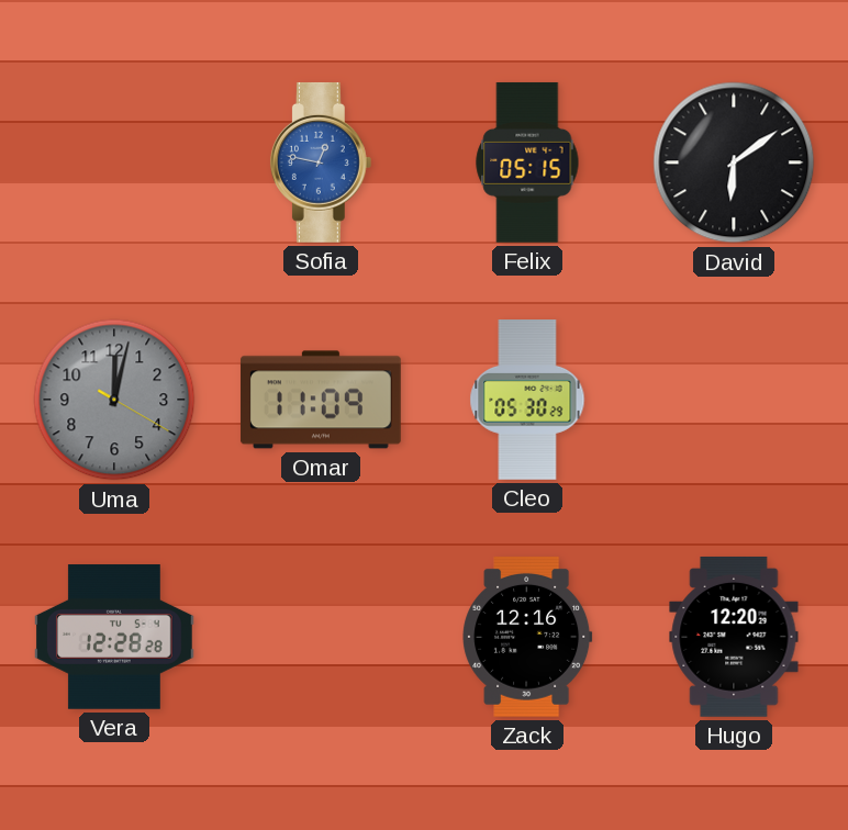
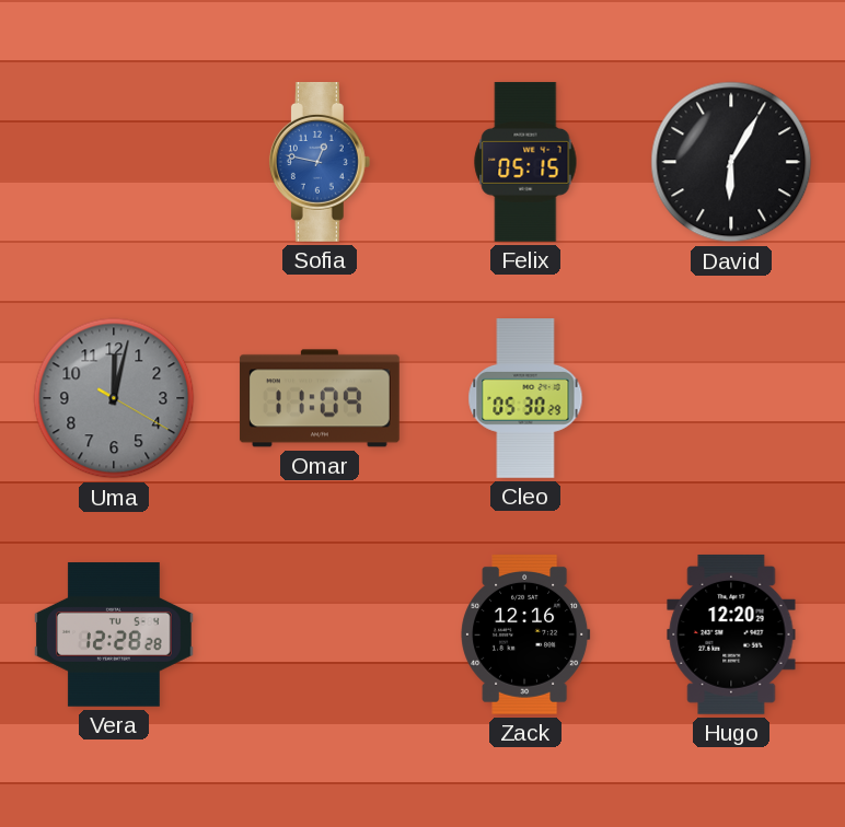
David: 6:09 -> 6:05
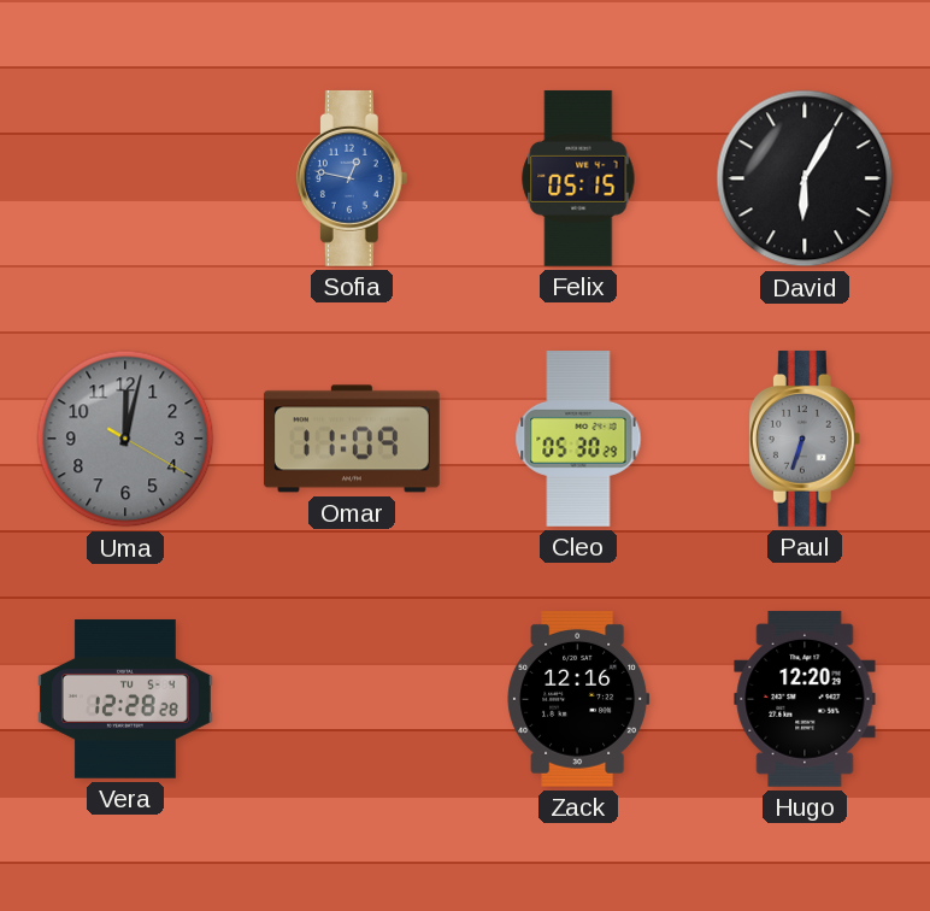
Paul: none -> 6:33
